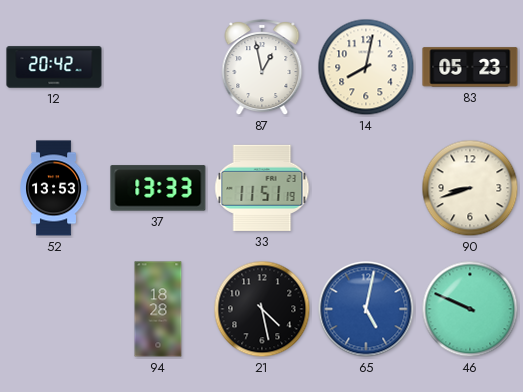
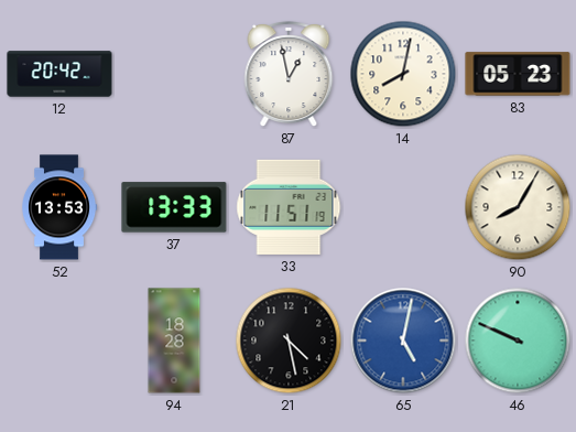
90: 8:42 -> 8:05
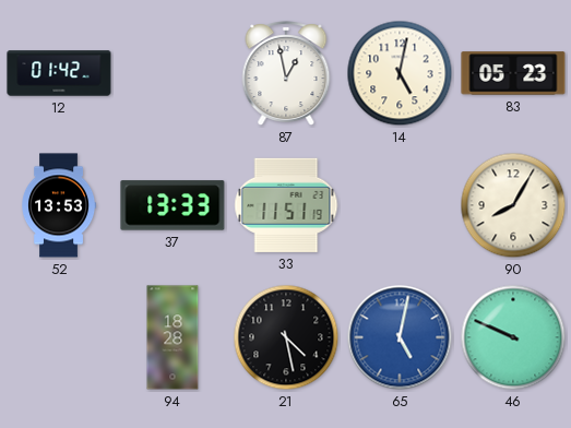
12: 20:42 -> 01:42
14: 8:02 -> 5:02
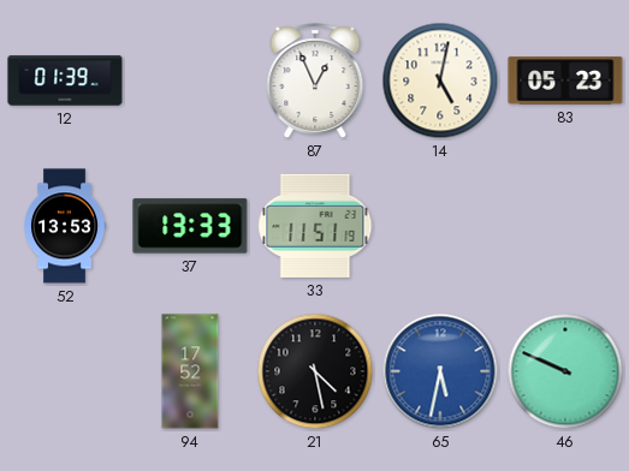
12: 01:42 -> 01:39
87: 12:58 -> 12:56
90: 8:05 -> none
94: 18:28 -> 17:52
65: 5:02 -> 5:32
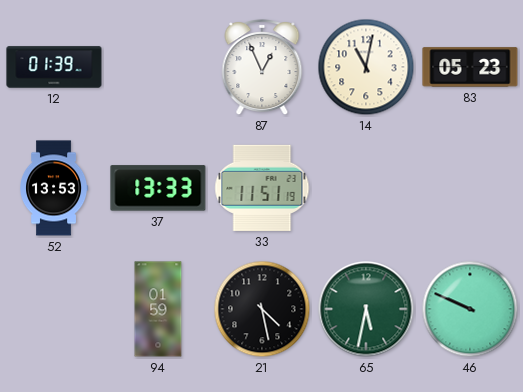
14: 5:02 -> 11:02
94: 17:52 -> 01:59
65 dial: blue -> green
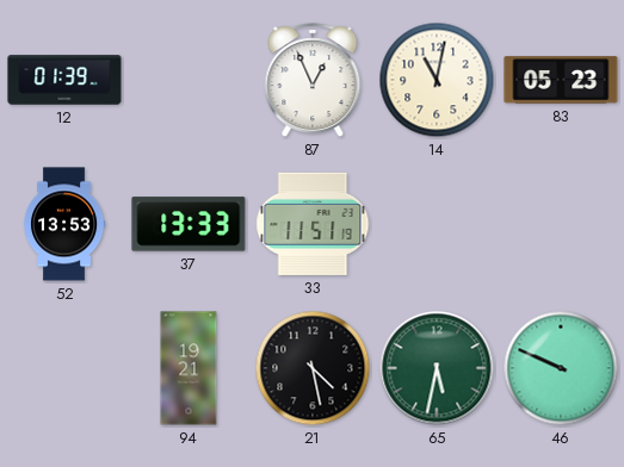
94: 01:59 -> 19:21
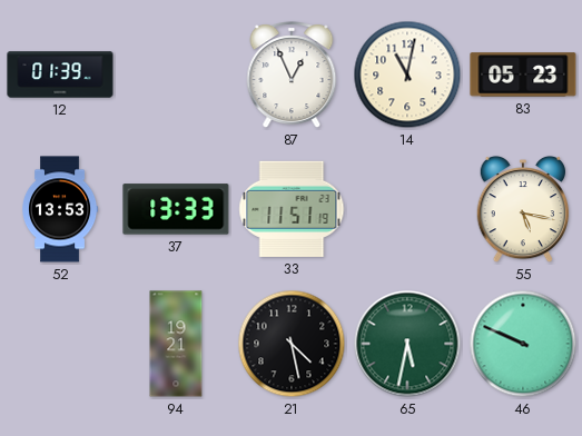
55: none -> 5:17
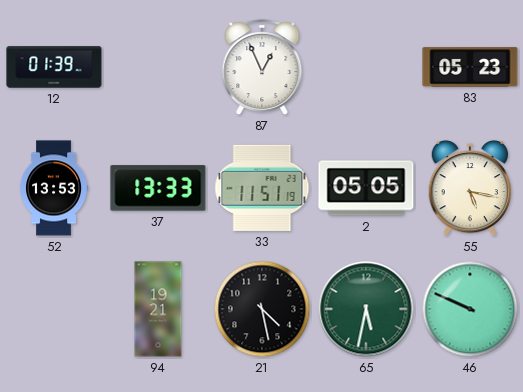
14: 11:02 -> none
2: none -> 05:05
